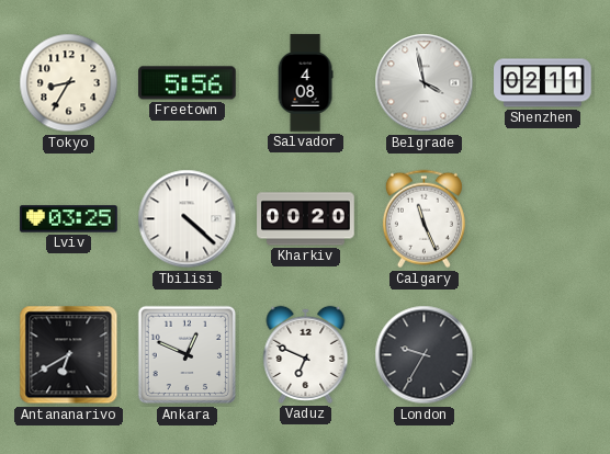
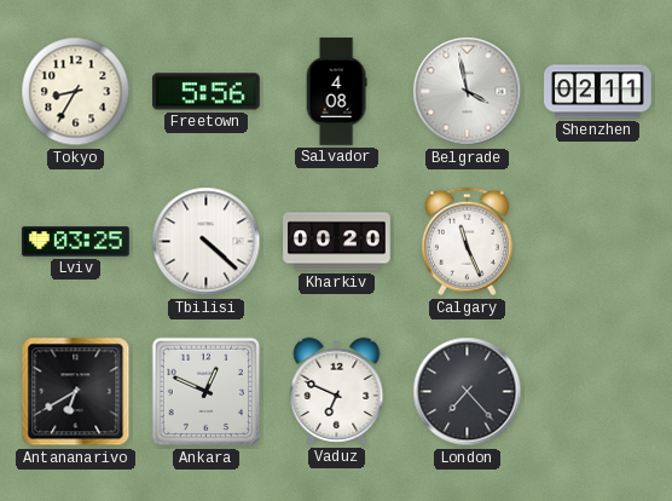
London: 9:35 -> 7:23
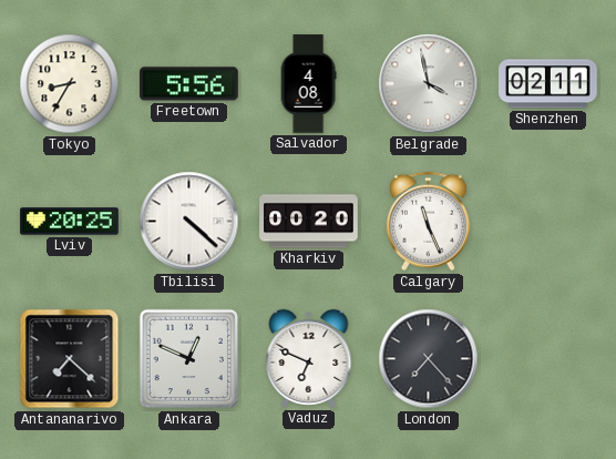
Lviv: 03:25 -> 20:25
Antananarivo: 6:40 -> 7:22
